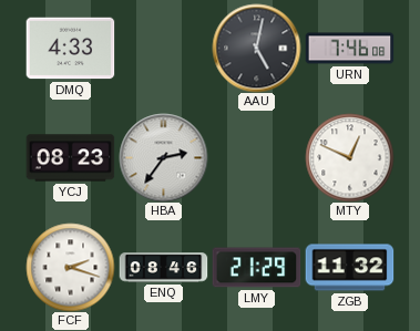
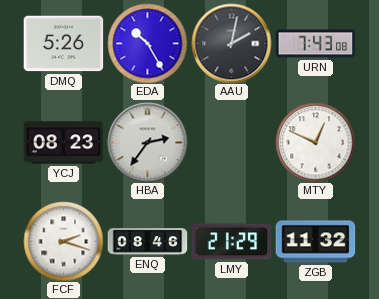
DMQ: 4:33 -> 5:26
EDA: none -> 10:25
AAU: 5:02 -> 2:02
URN: 7:46 -> 7:43
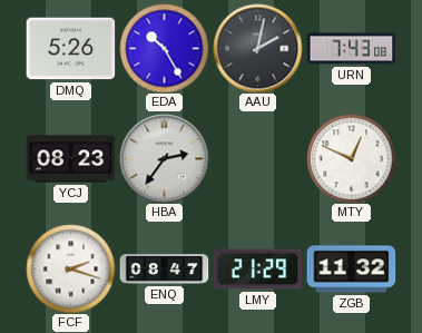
ENQ: 08:46 -> 08:47
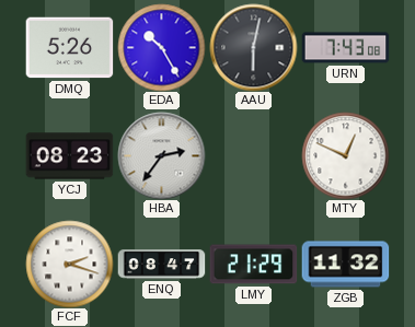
AAU: 2:02 -> 6:02
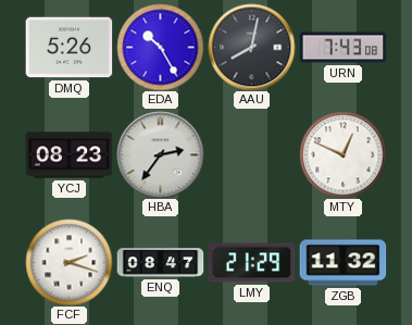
AAU: 6:02 -> 8:02
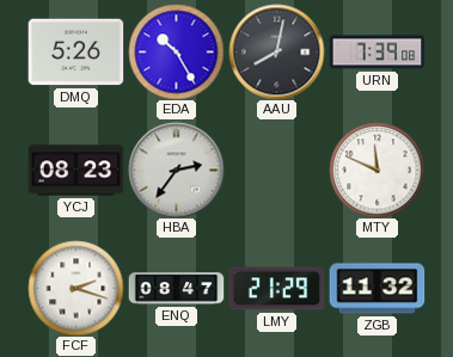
URN: 7:43 -> 7:39
MTY: 12:49 -> 11:49
